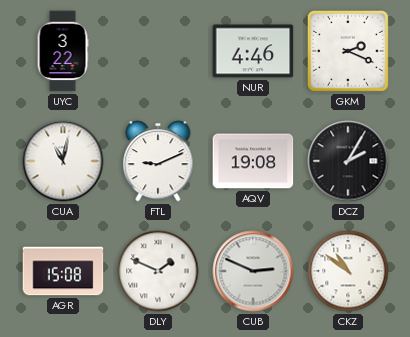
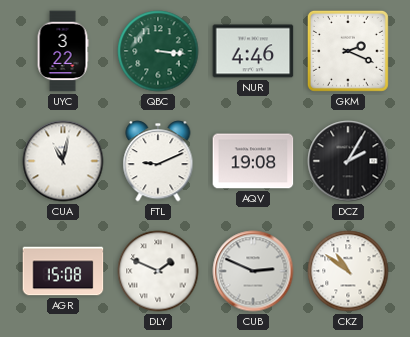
QBC: none -> 3:16
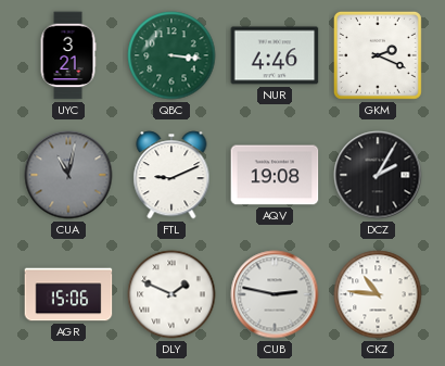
UYC: 3:22 -> 3:21
CUA dial: white -> grey
AGR: 15:08 -> 15:06
CUB: 2:49 -> 2:47
CKZ: 10:51 -> 10:46
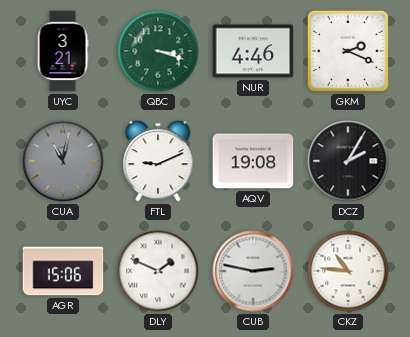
QBC: 3:16 -> 3:18
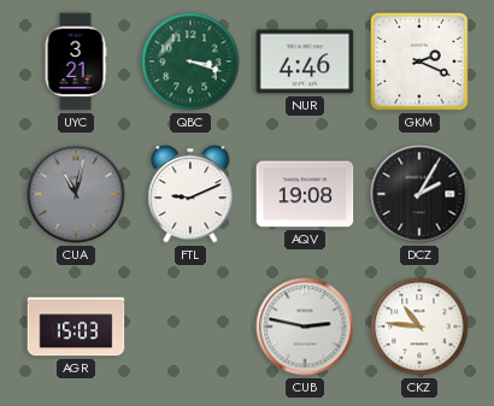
AGR: 15:06 -> 15:03
DLY: 1:49 -> none
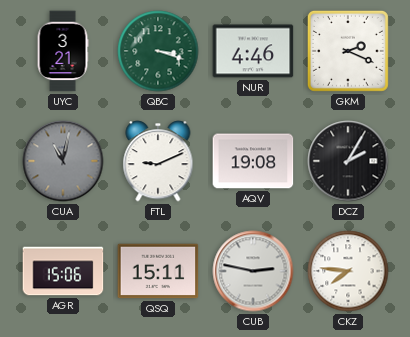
AGR: 15:03 -> 15:06
QSQ: none -> 15:11
CKZ: 10:46 -> 7:46
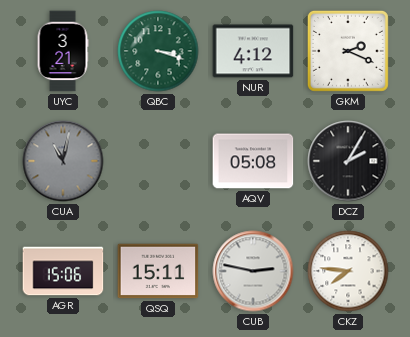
NUR: 4:46 -> 4:12
FTL: 9:11 -> none
AQV: 19:08 -> 05:08
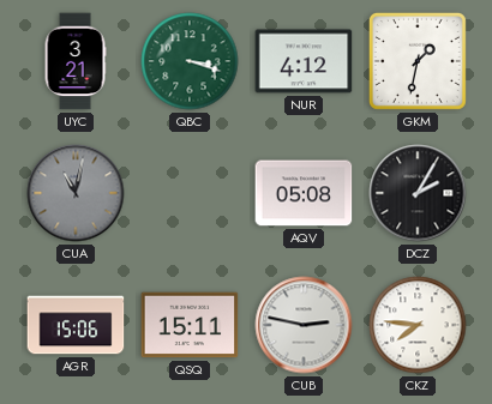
GKM: 2:19 -> 1:32
